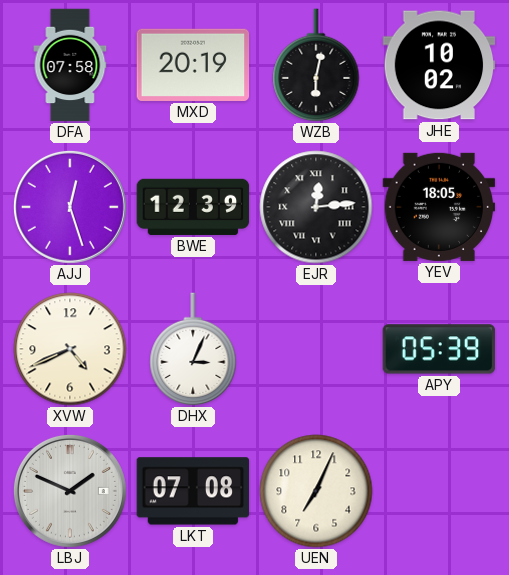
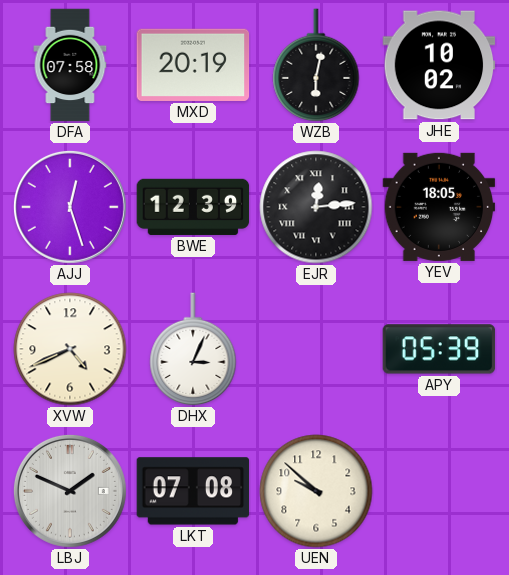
UEN: 7:04 -> 9:52
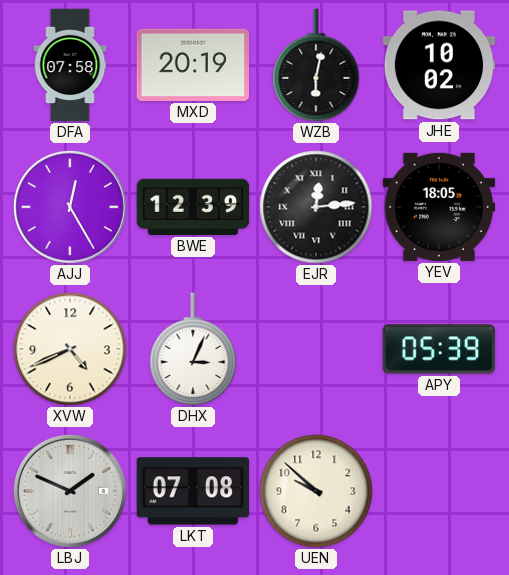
AJJ: 12:27 -> 12:25
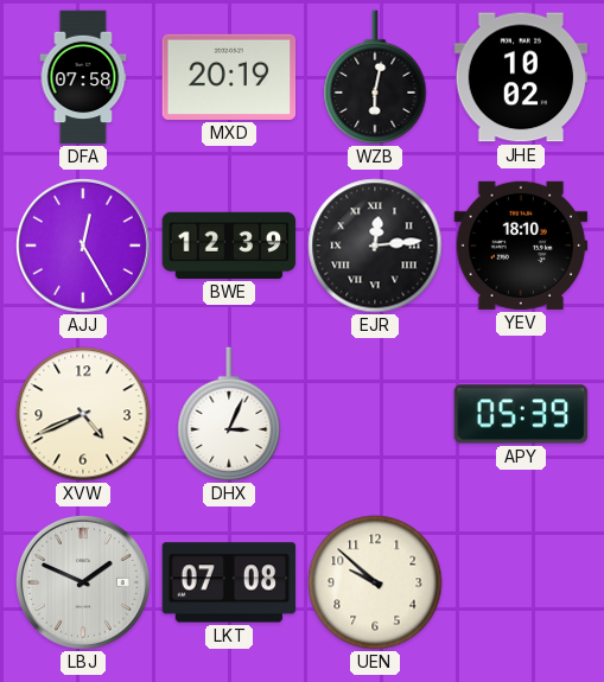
YEV: 18:05 -> 18:10
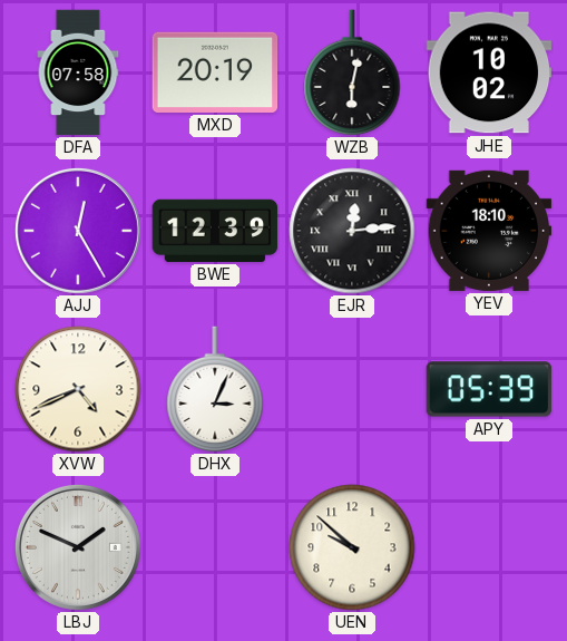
LKT: 07:08 -> none
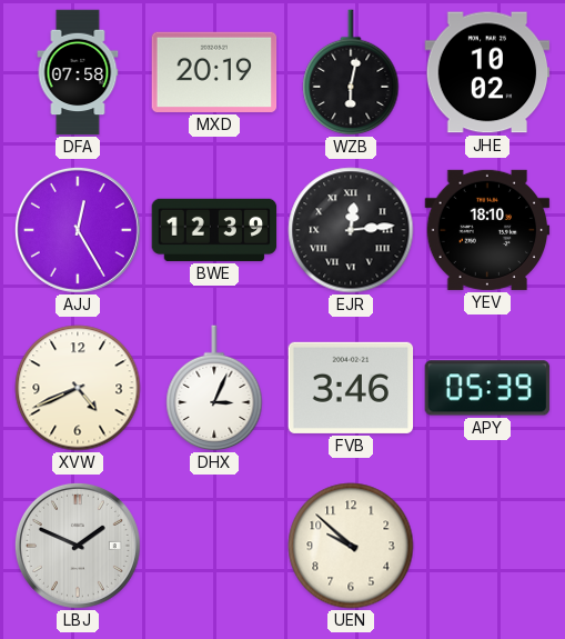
FVB: none -> 3:46
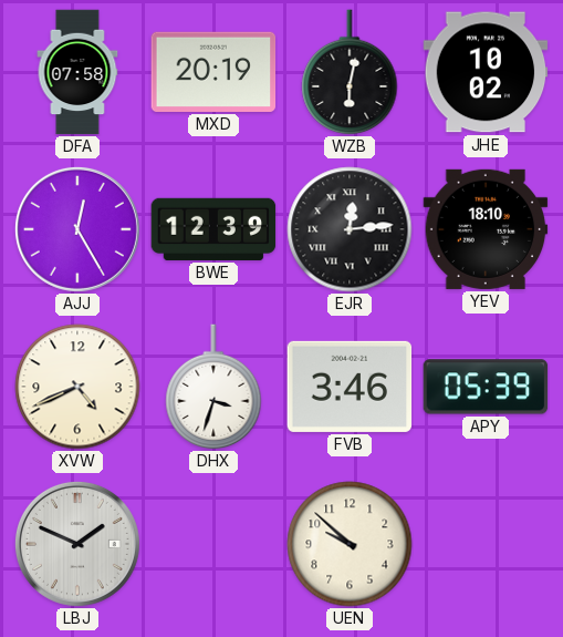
DHX: 3:04 -> 3:33
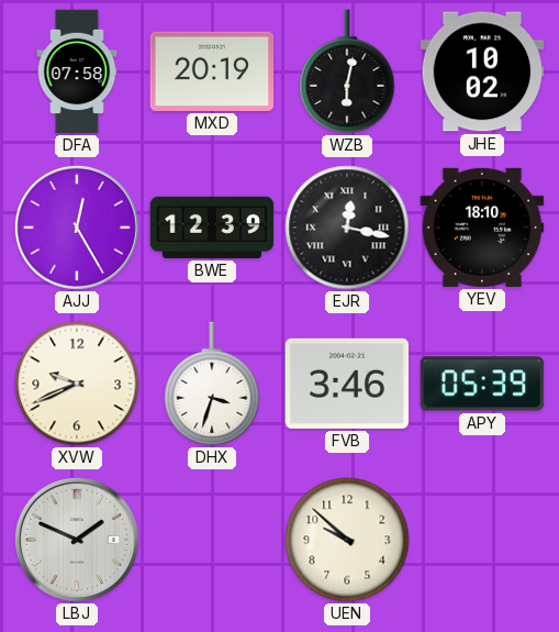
EJR: 12:14 -> 12:17
XVW: 4:41 -> 9:41
